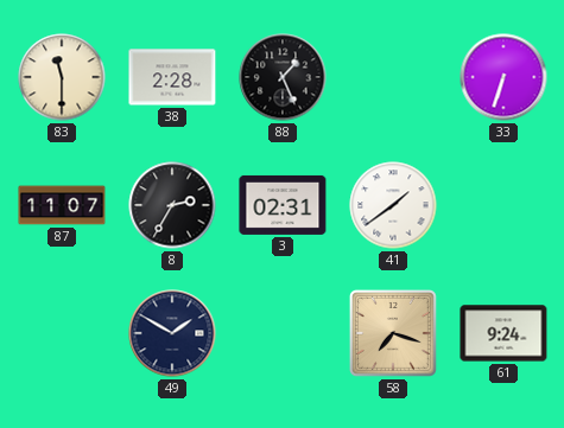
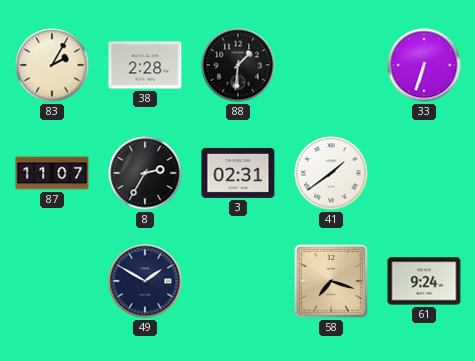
83: 11:30 -> 2:05
88: 1:26 -> 1:31
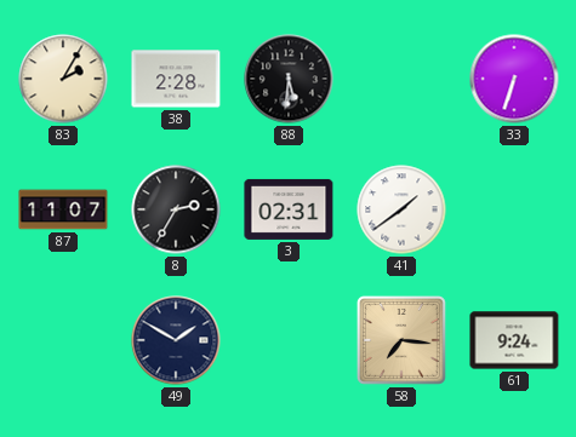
88: 1:31 -> 5:31
58: 7:18 -> 7:16
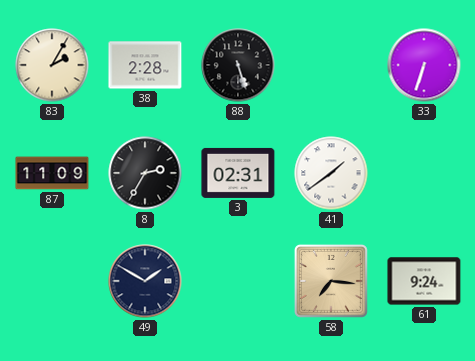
88: 5:31 -> 5:27
87: 11:07 -> 11:09
